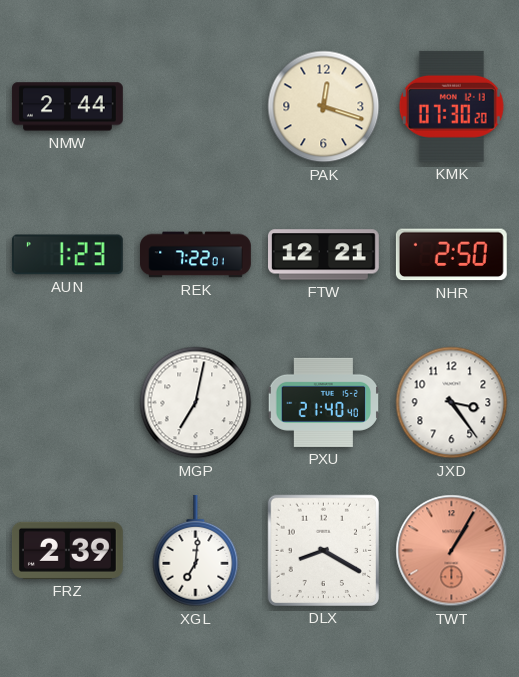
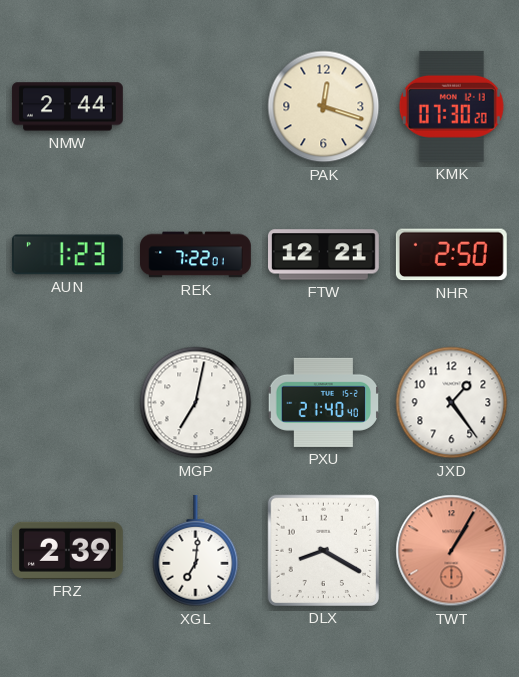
JXD: 3:24 -> 1:24
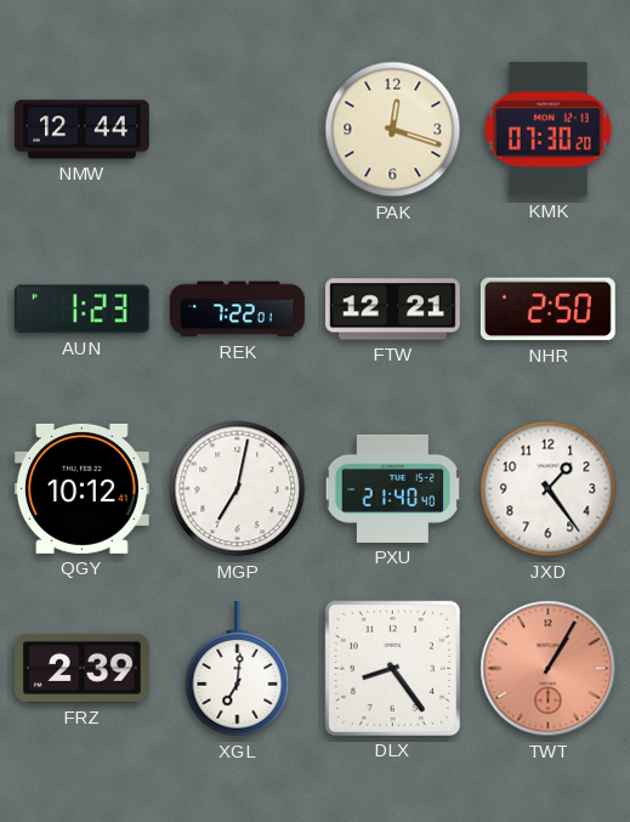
NMW: 2:44 -> 12:44
QGY: none -> 10:12
DLX: 8:20 -> 8:24
